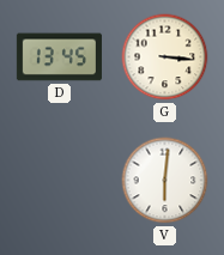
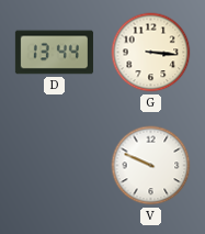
D: 13:45 -> 13:44
V: 6:01 -> 9:49
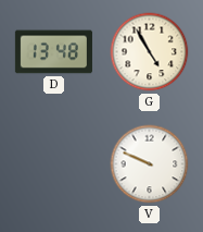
D: 13:44 -> 13:48
G: 3:16 -> 4:55
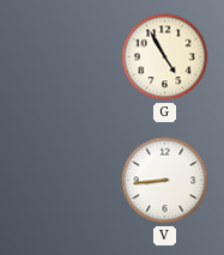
D: 13:48 -> none
V: 9:49 -> 8:44
